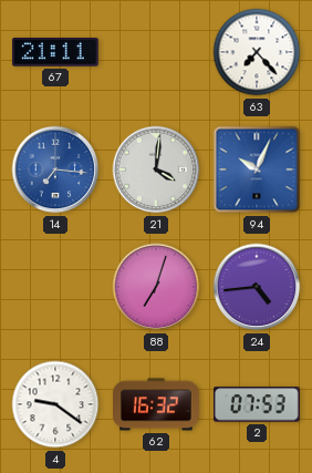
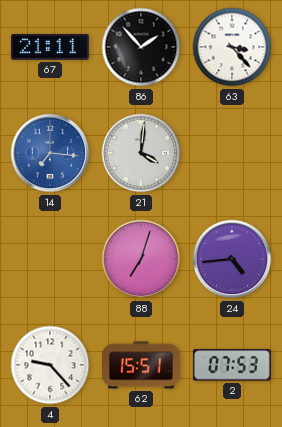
86: none -> 1:53
63: 7:23 -> 3:23
94: 10:04 -> none
4: 9:21 -> 9:23
62: 16:32 -> 15:51
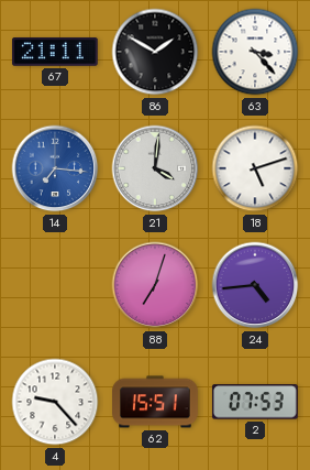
86: 1:53 -> 1:50
18: none -> 5:12
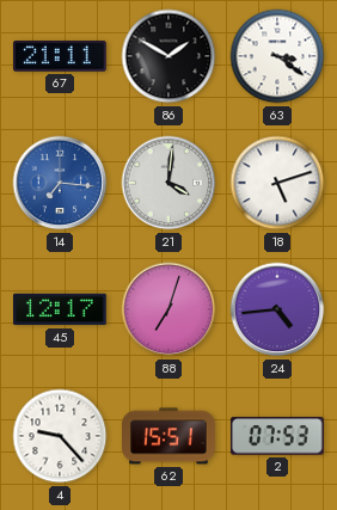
63: 3:23 -> 3:21
45: none -> 12:17
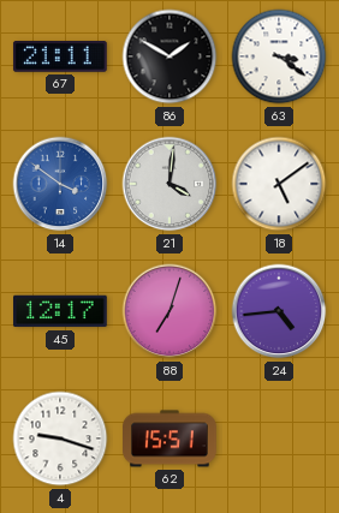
14: 7:16 -> 3:51
18: 5:12 -> 5:09
4: 9:23 -> 9:18
2: 07:53 -> none
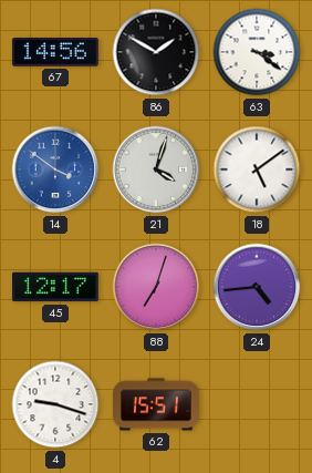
67: 21:11 -> 14:56
21: 4:01 -> 4:03
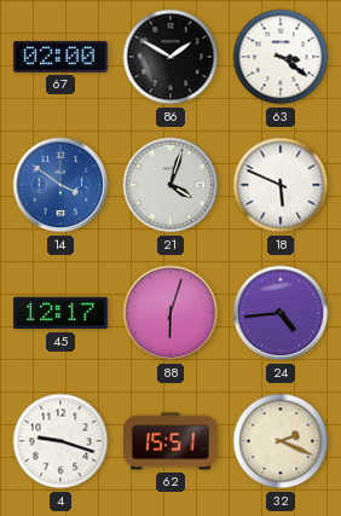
67: 14:56 -> 02:00
18: 5:09 -> 5:49
88: 7:03 -> 6:03
32: none -> 2:19
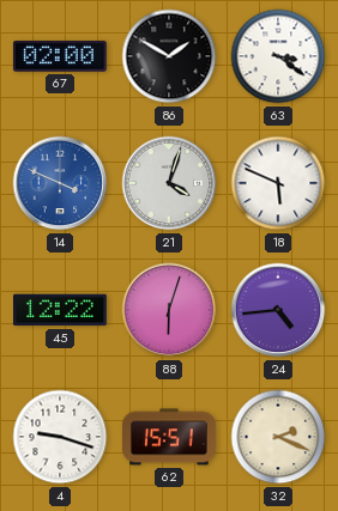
14: 3:51 -> 3:49
45: 12:17 -> 12:22
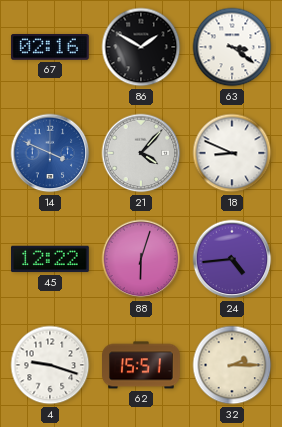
67: 02:00 -> 02:16
21: 4:03 -> 4:07
18: 5:49 -> 8:49
32: 2:19 -> 2:15
